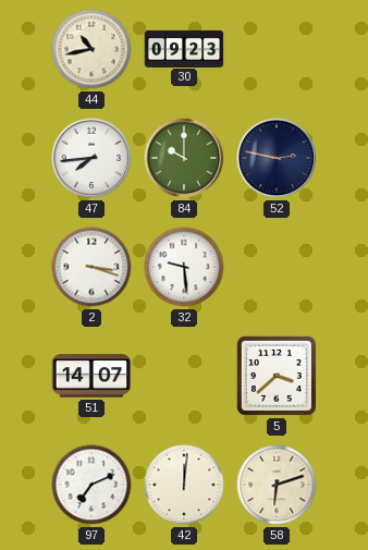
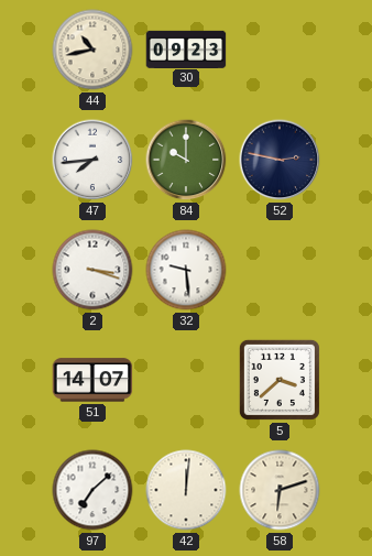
97: 7:11 -> 7:08
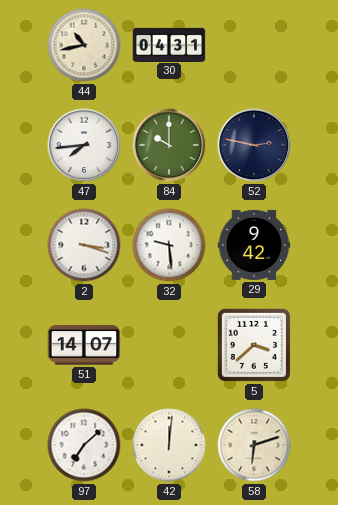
30: 09:23 -> 04:31
29: none -> 9:42
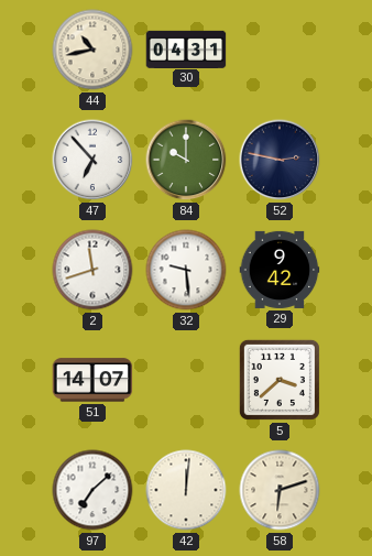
47: 7:44 -> 6:53
2: 3:18 -> 11:42
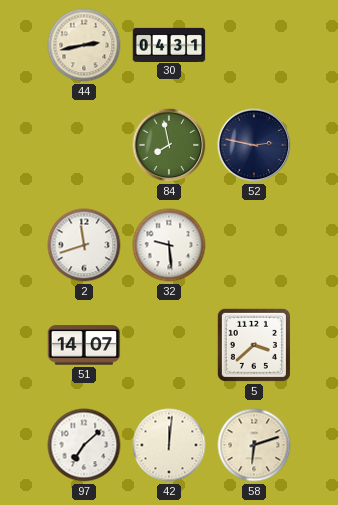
44: 10:43 -> 2:43
47: 6:53 -> none
84: 10:00 -> 7:58
29: 9:42 -> none
